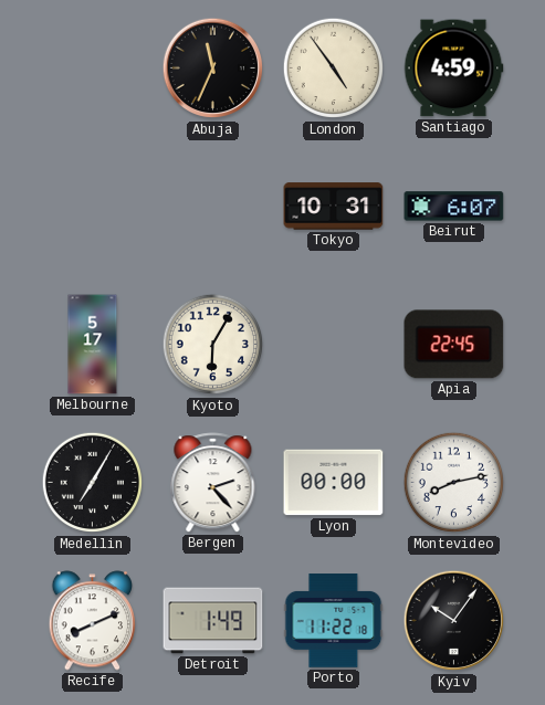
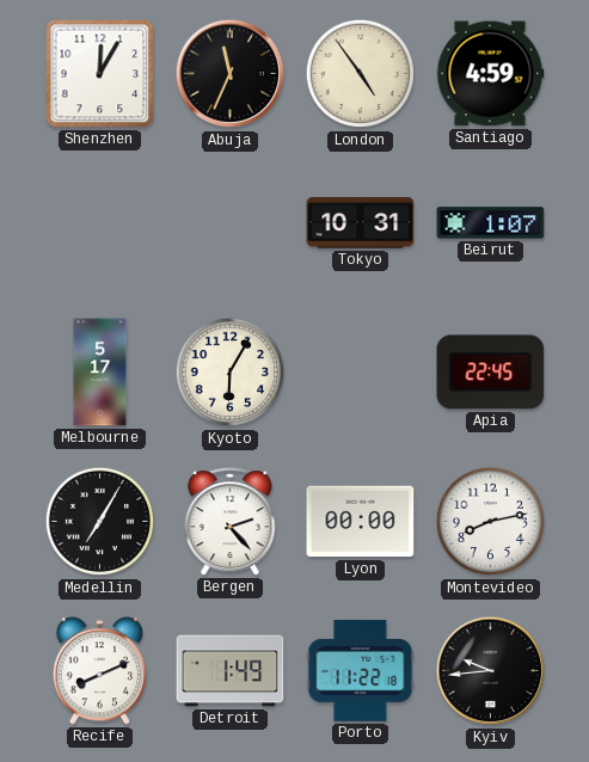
Shenzhen: none -> 12:05
Beirut: 6:07 -> 1:07
Kyiv: 10:06 -> 9:44
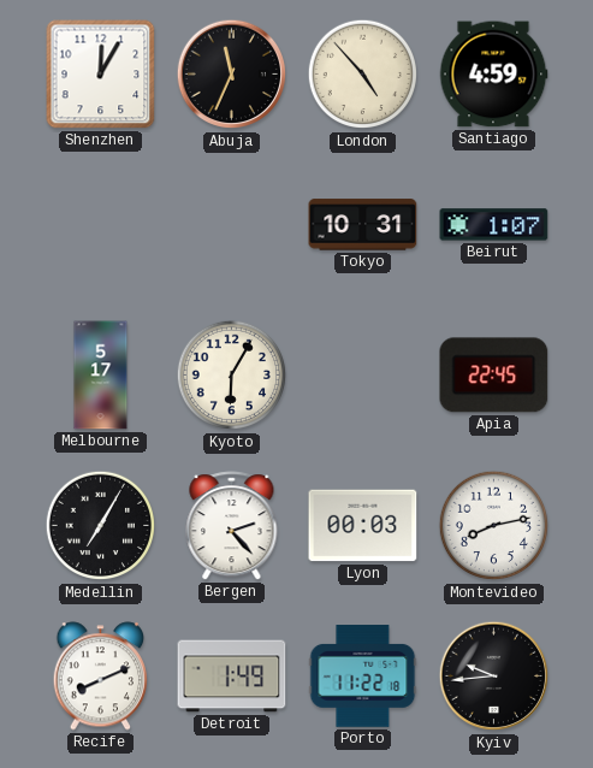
London: 4:54 -> 4:53
Lyon: 00:00 -> 00:03
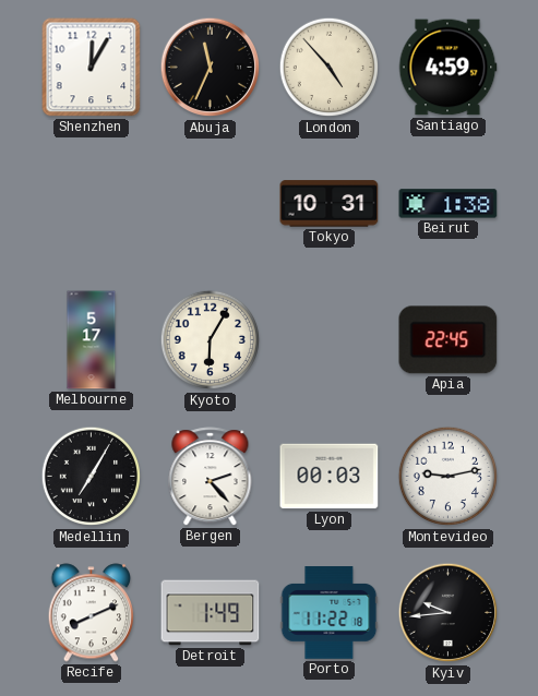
Beirut: 1:07 -> 1:38
Montevideo: 8:13 -> 9:13
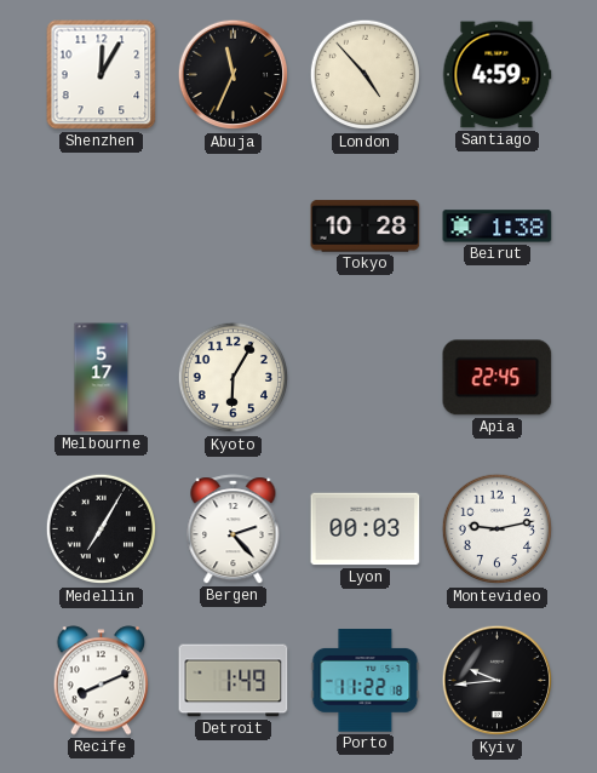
Tokyo: 10:31 -> 10:28
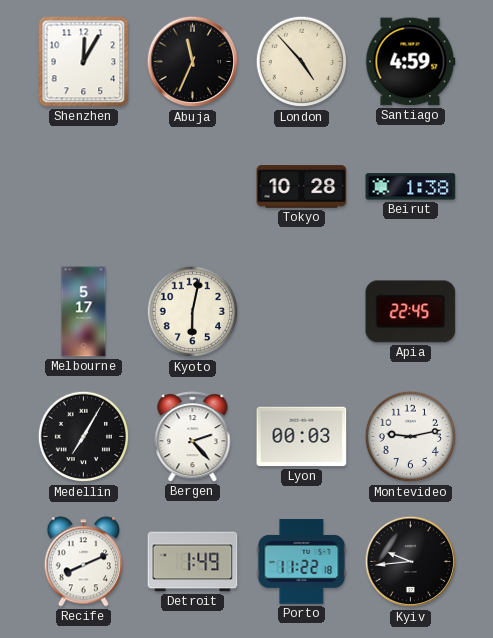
Kyoto: 6:05 -> 6:02
